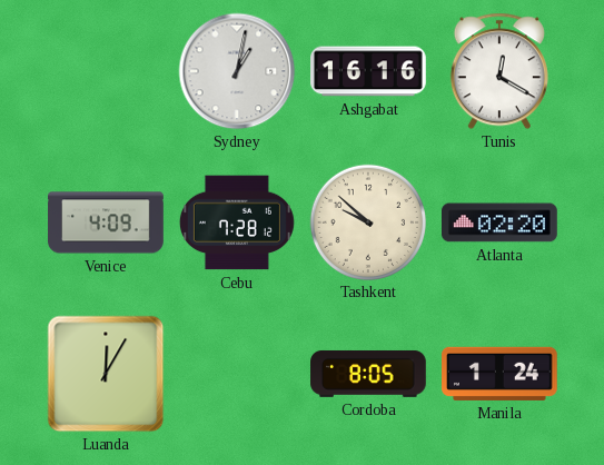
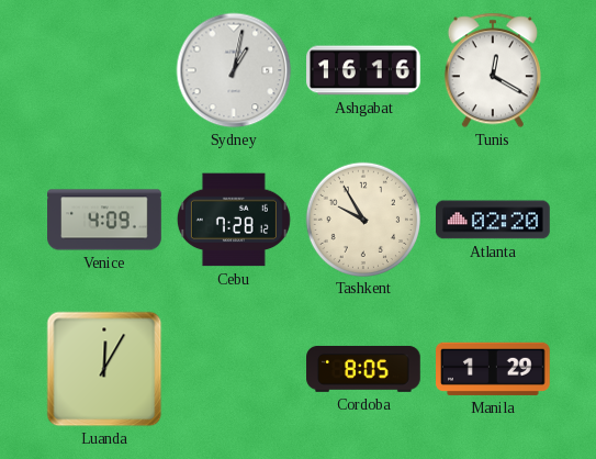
Tashkent: 9:52 -> 9:55
Manila: 1:24 -> 1:29
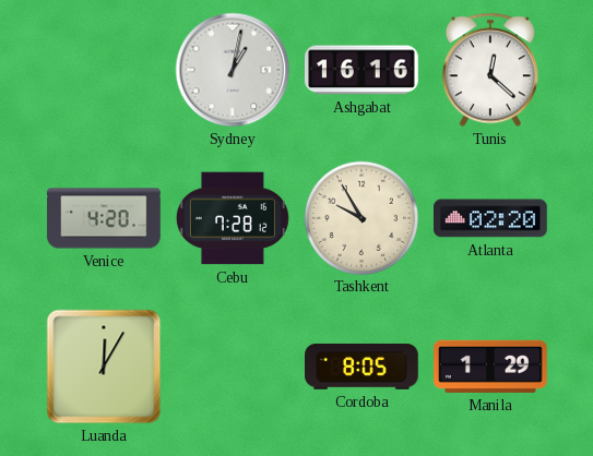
Tunis: 12:20 -> 12:22
Venice: 4:09 -> 4:20
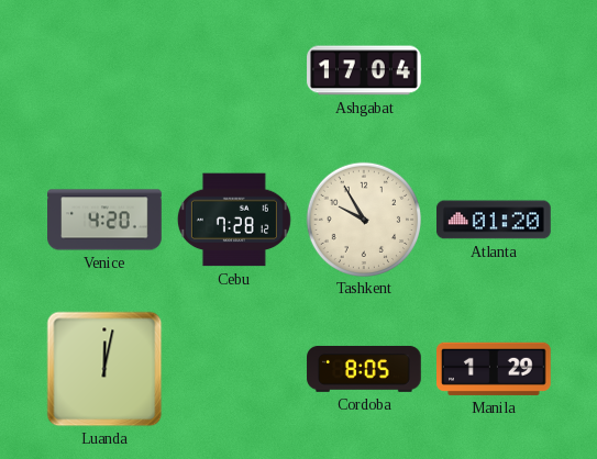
Sydney: 1:02 -> none
Ashgabat: 16:16 -> 17:04
Tunis: 12:22 -> none
Atlanta: 02:20 -> 01:20
Luanda: 12:05 -> 12:02
